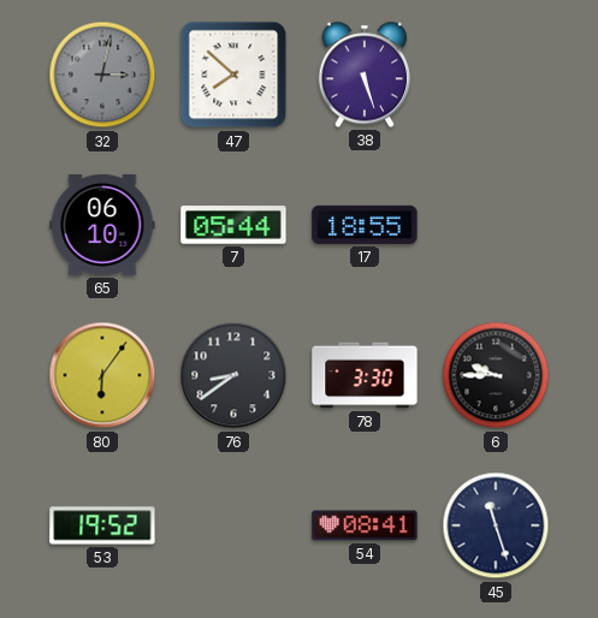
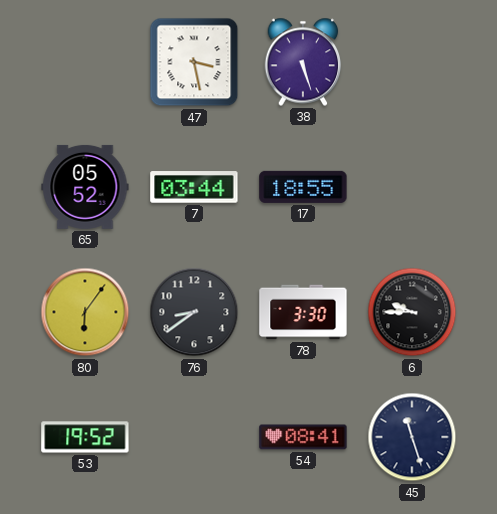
32: 3:02 -> none
47: 7:52 -> 3:28
65: 06:10 -> 05:52
7: 05:44 -> 03:44
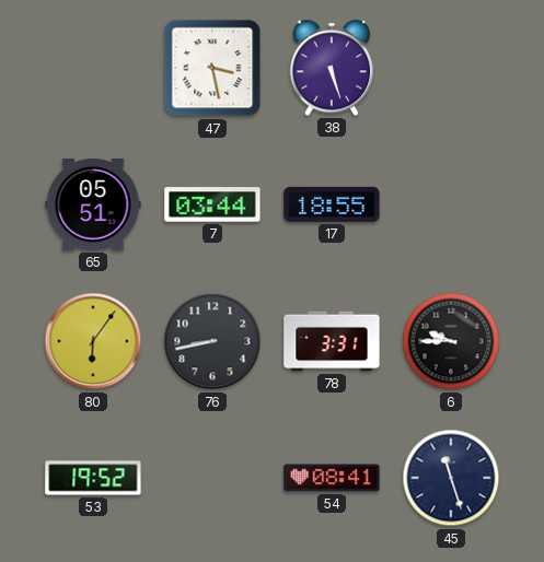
65: 05:52 -> 05:51
76: 8:39 -> 8:43
78: 3:30 -> 3:31
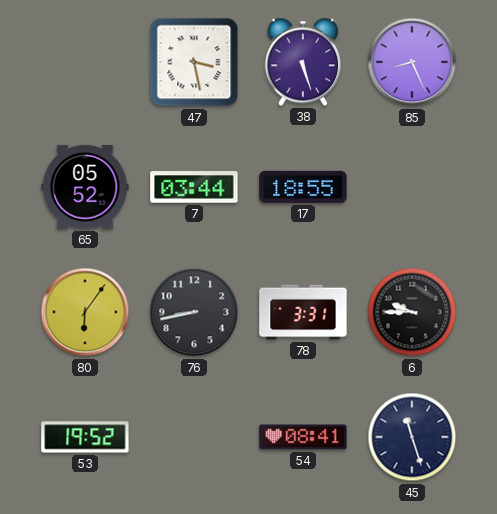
85: none -> 8:26
65: 05:51 -> 05:52
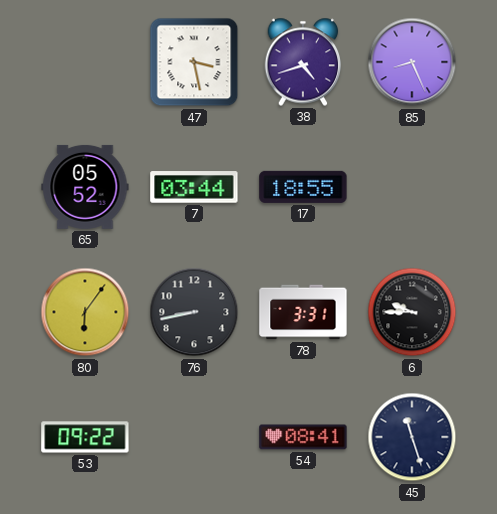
38: 5:27 -> 4:42
53: 19:52 -> 09:22
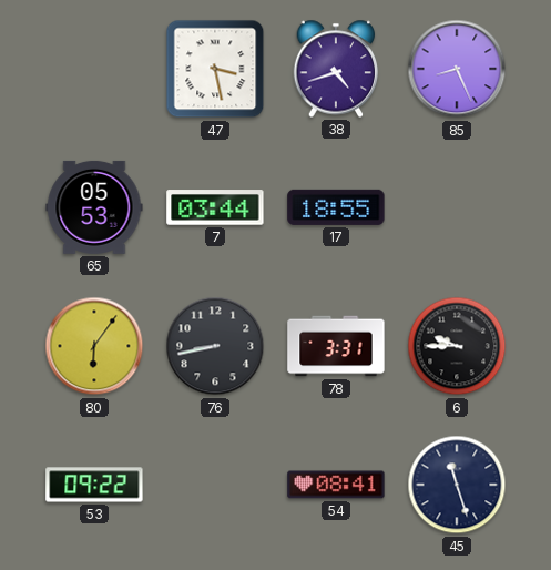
65: 05:52 -> 05:53
